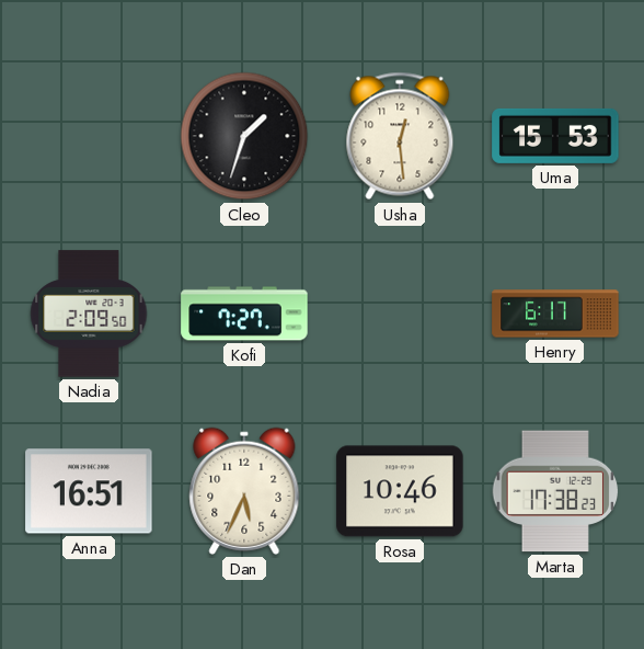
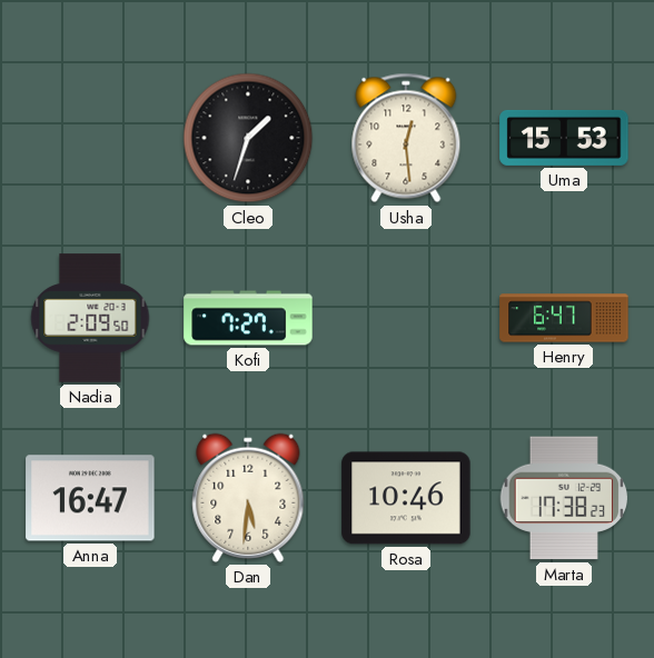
Henry: 6:17 -> 6:47
Anna: 16:51 -> 16:47
Dan: 5:34 -> 5:31
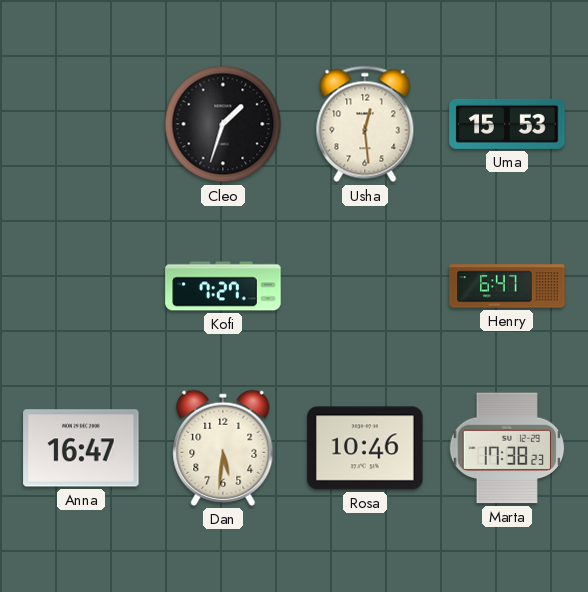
Nadia: 2:09 -> none
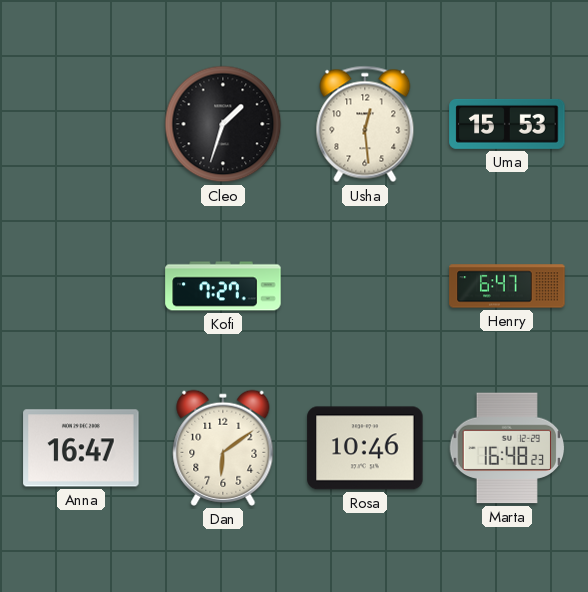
Dan: 5:31 -> 6:09
Marta: 17:38 -> 16:48
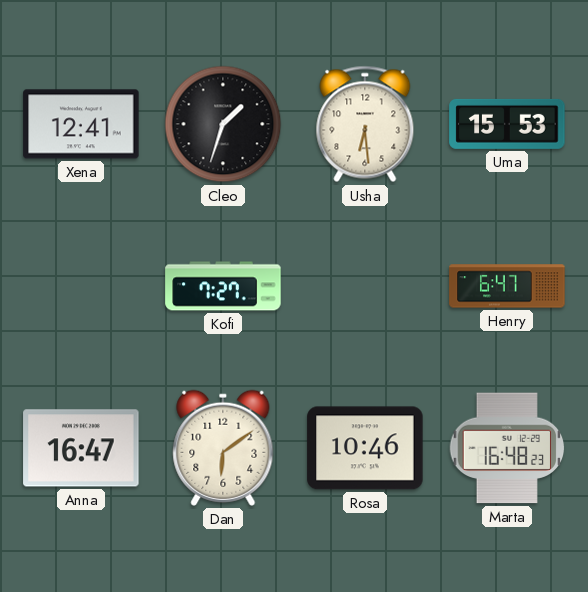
Xena: none -> 12:41
Usha: 12:29 -> 6:29
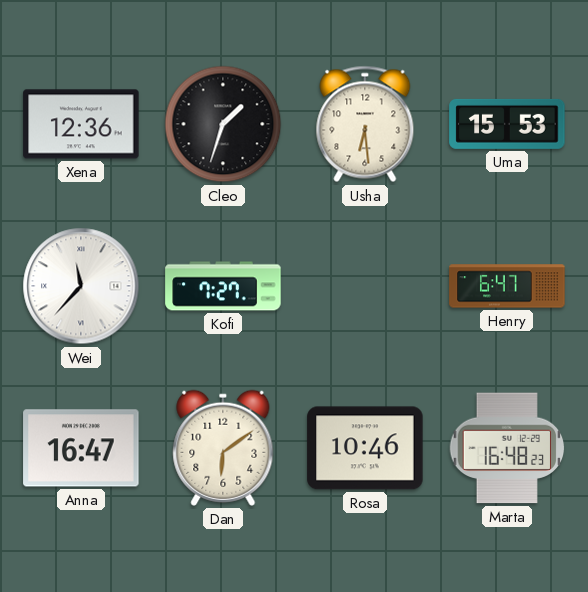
Xena: 12:41 -> 12:36
Wei: none -> 11:37
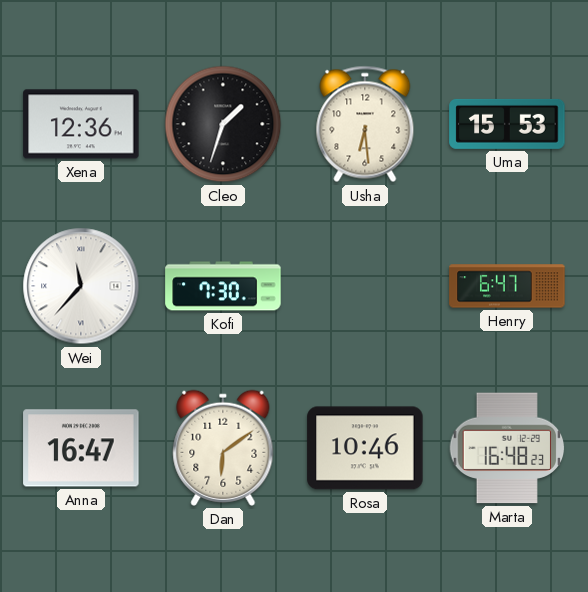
Kofi: 7:27 -> 7:30
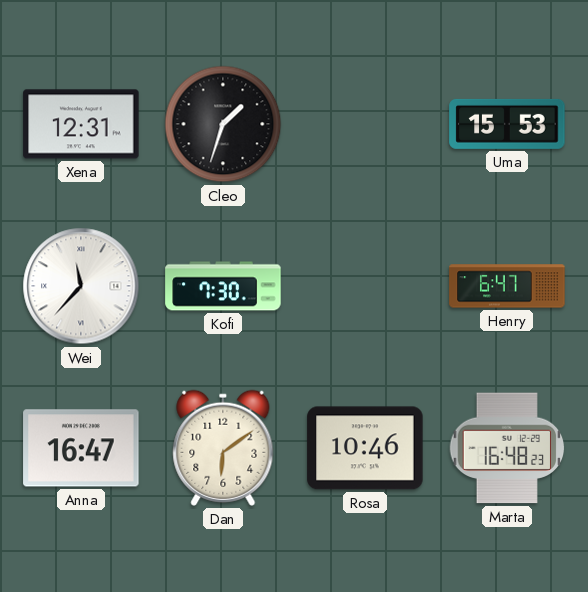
Xena: 12:36 -> 12:31
Usha: 6:29 -> none
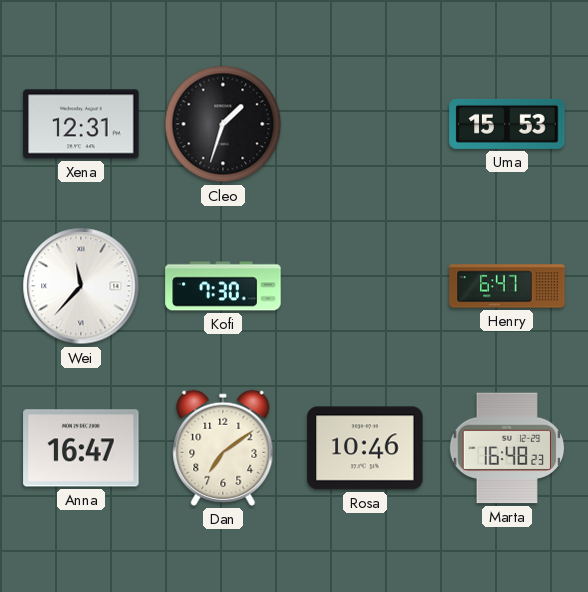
Dan: 6:09 -> 7:09
